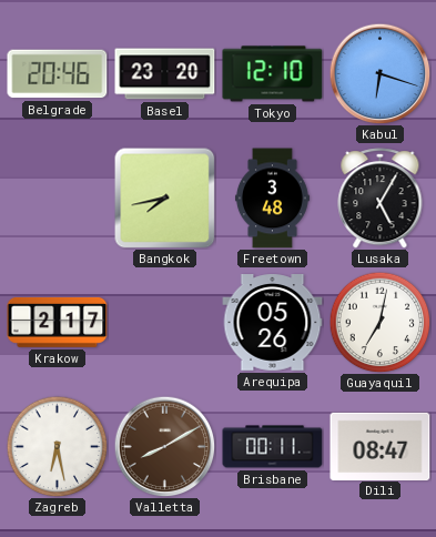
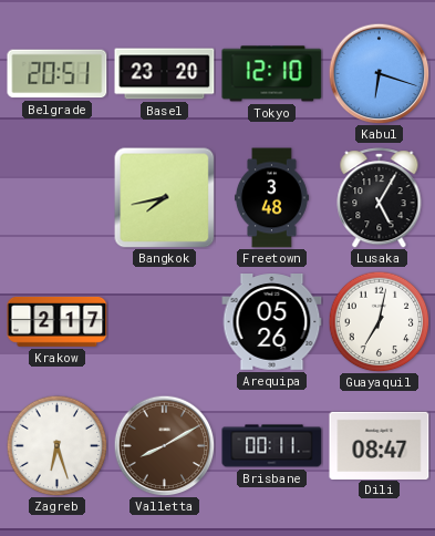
Belgrade: 20:46 -> 20:51
Zagreb: 6:28 -> 6:27
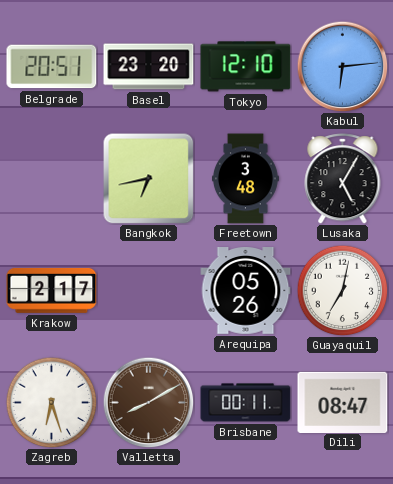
Kabul: 6:18 -> 6:14
Bangkok: 7:43 -> 6:43
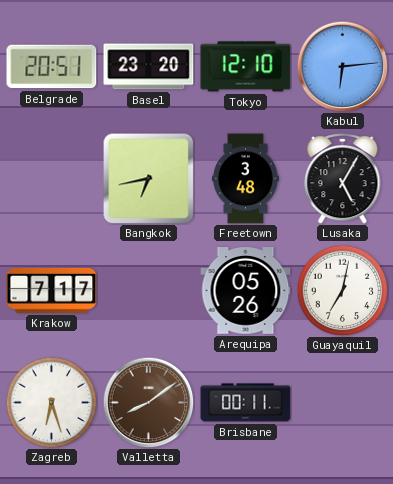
Krakow: 2:17 -> 7:17
Valletta: 8:10 -> 8:09
Dili: 08:47 -> none
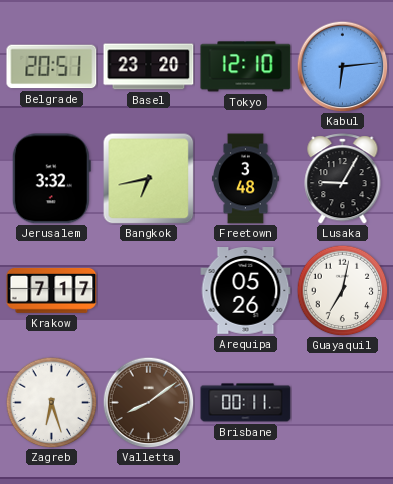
Jerusalem: none -> 3:32
Lusaka: 5:05 -> 9:05
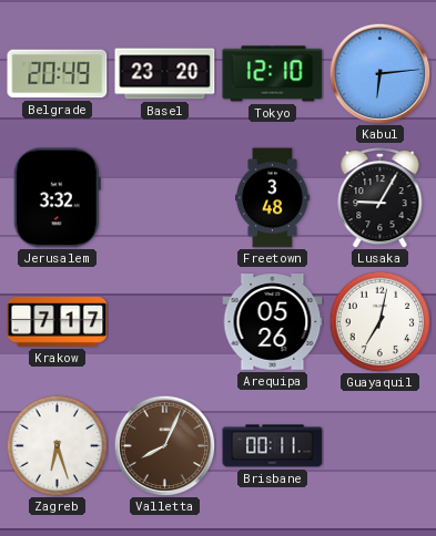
Belgrade: 20:51 -> 20:49
Bangkok: 6:43 -> none
Valletta: 8:09 -> 8:04
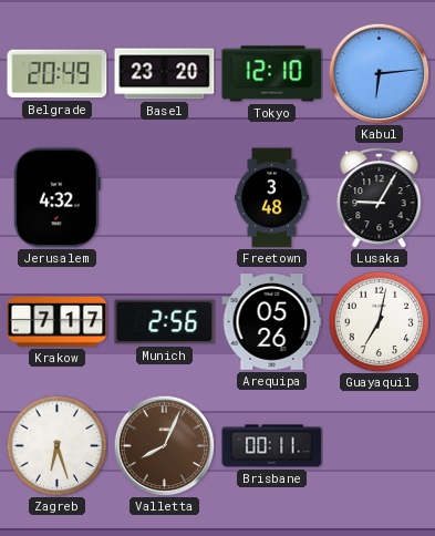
Jerusalem: 3:32 -> 4:32
Munich: none -> 2:56
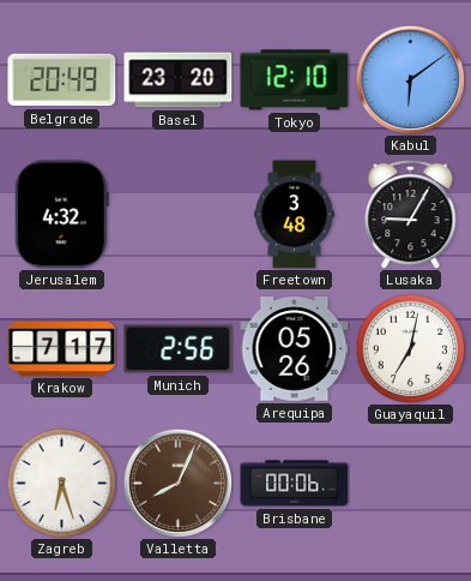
Kabul: 6:14 -> 6:09
Brisbane: 00:11 -> 00:06
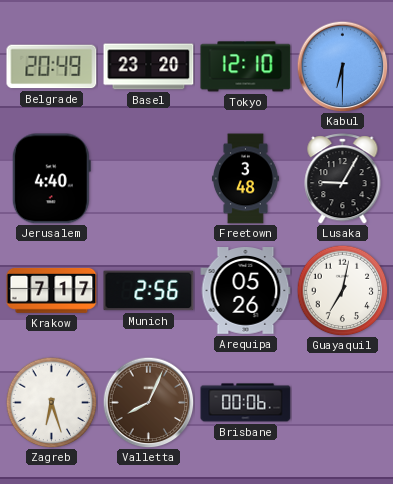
Kabul: 6:09 -> 6:30
Jerusalem: 4:32 -> 4:40
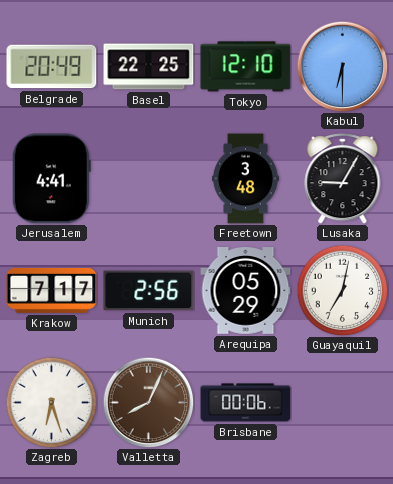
Basel: 23:20 -> 22:25
Jerusalem: 4:40 -> 4:41
Arequipa: 05:26 -> 05:29
